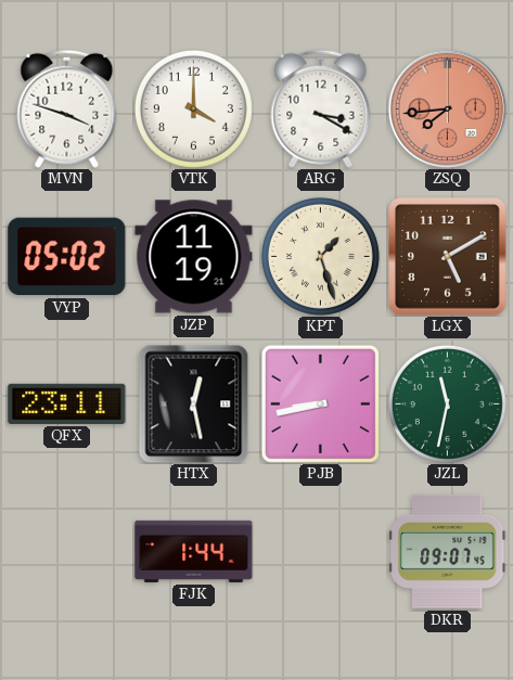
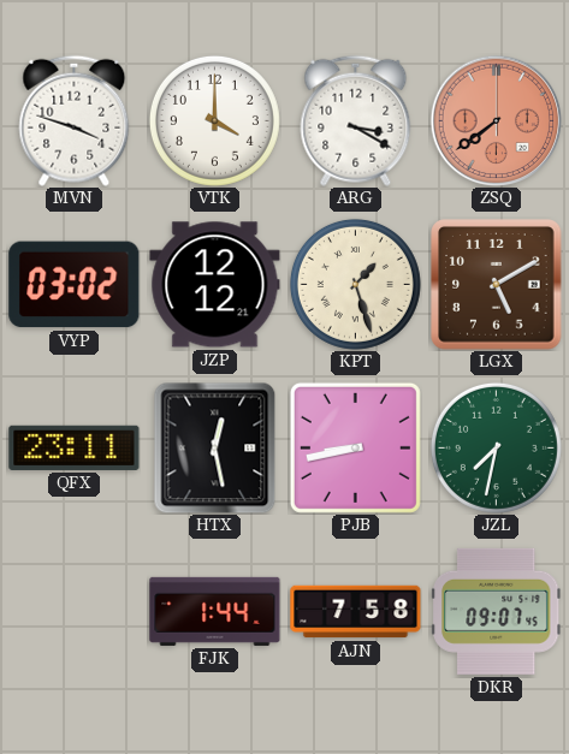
ZSQ: 7:44 -> 7:39
VYP: 05:02 -> 03:02
JZP: 11:19 -> 12:12
JZL: 11:32 -> 7:32
AJN: none -> 7:58
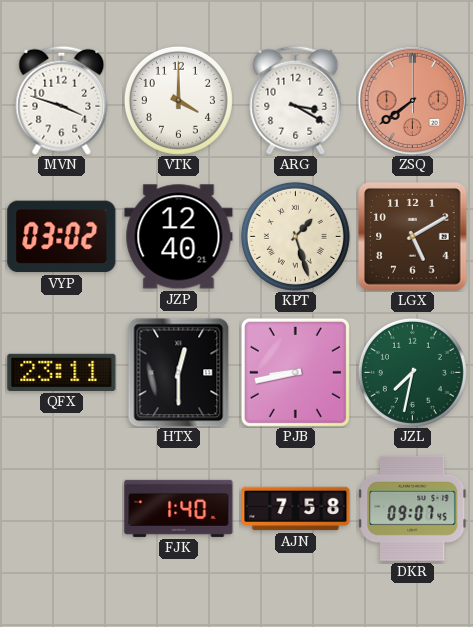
JZP: 12:12 -> 12:40
HTX: 12:28 -> 12:30
FJK: 1:44 -> 1:40
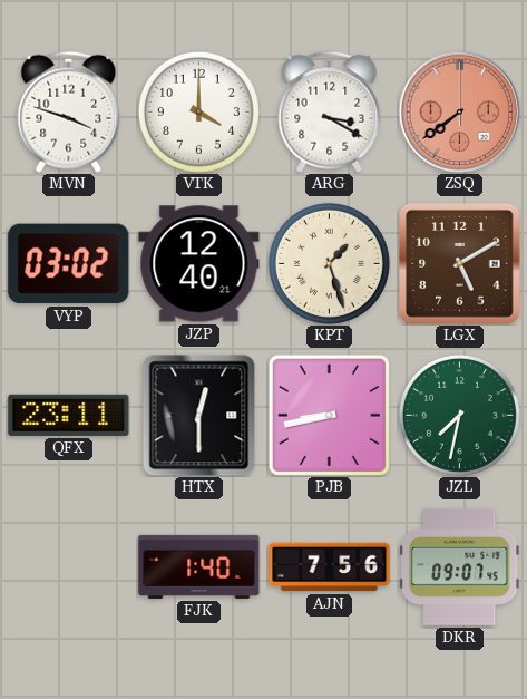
AJN: 7:58 -> 7:56
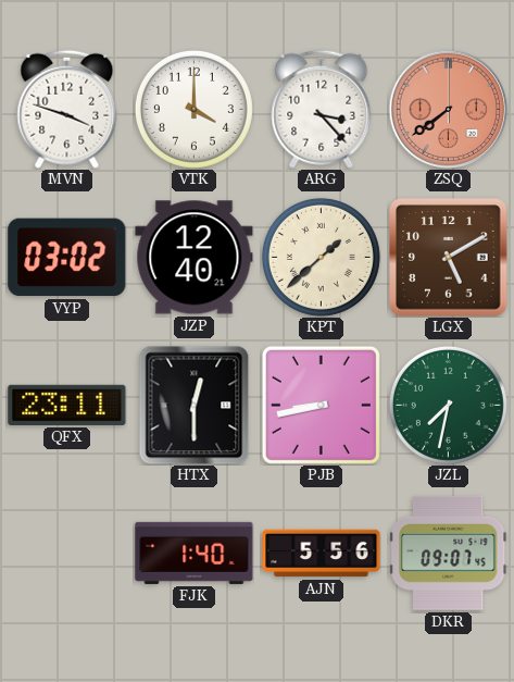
ARG: 3:20 -> 3:23
KPT: 1:27 -> 1:38
AJN: 7:56 -> 5:56
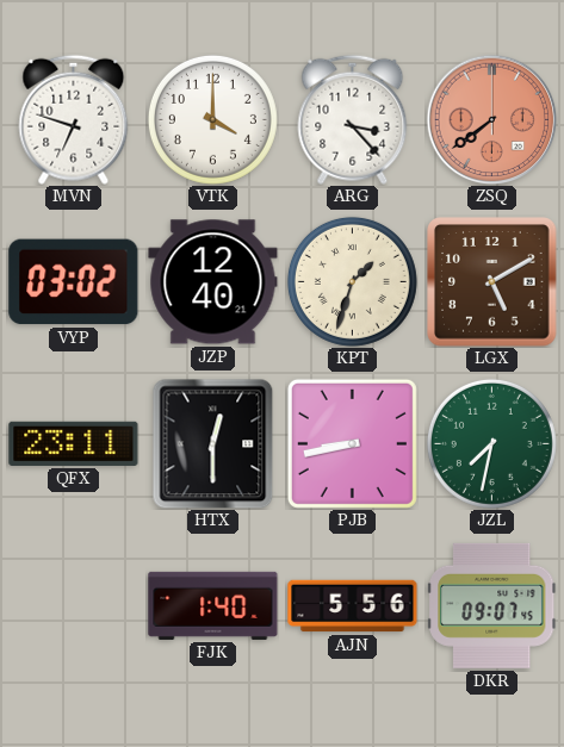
MVN: 3:48 -> 6:48
KPT: 1:38 -> 1:33
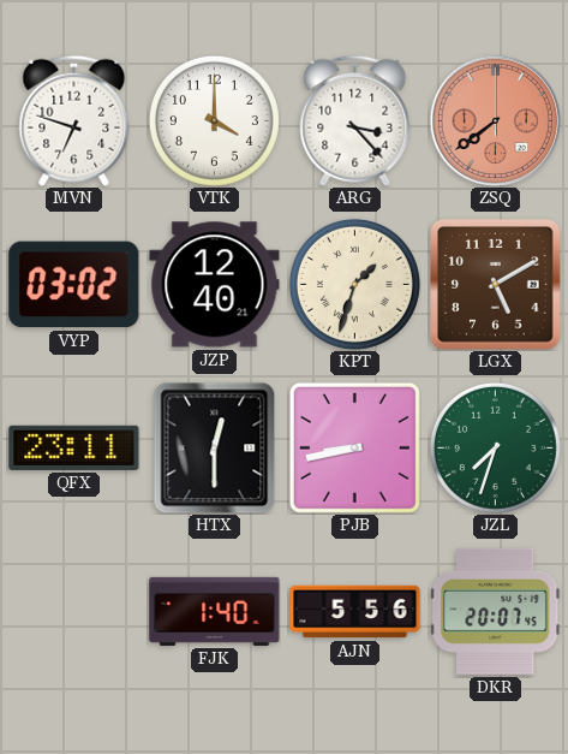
JZL: 7:32 -> 7:33
DKR: 09:07 -> 20:07
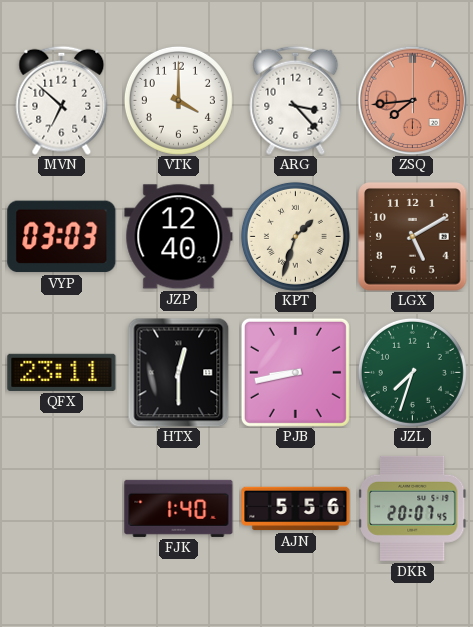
MVN: 6:48 -> 6:52
ZSQ: 7:39 -> 7:44
VYP: 03:02 -> 03:03
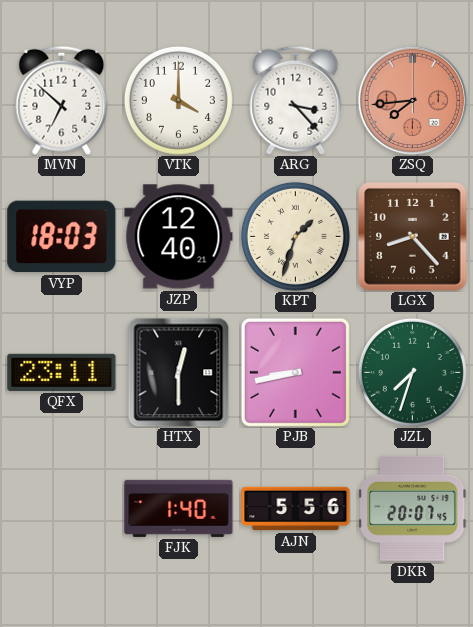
VYP: 03:03 -> 18:03
LGX: 5:10 -> 8:23
